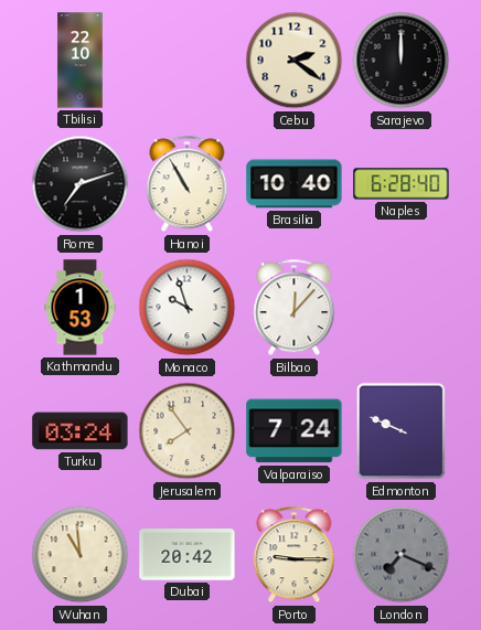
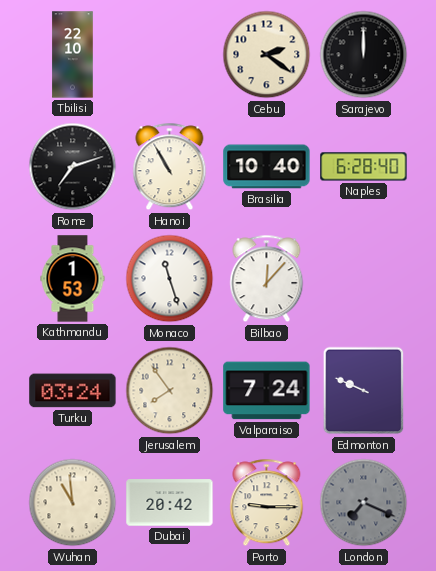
Monaco: 9:57 -> 11:27
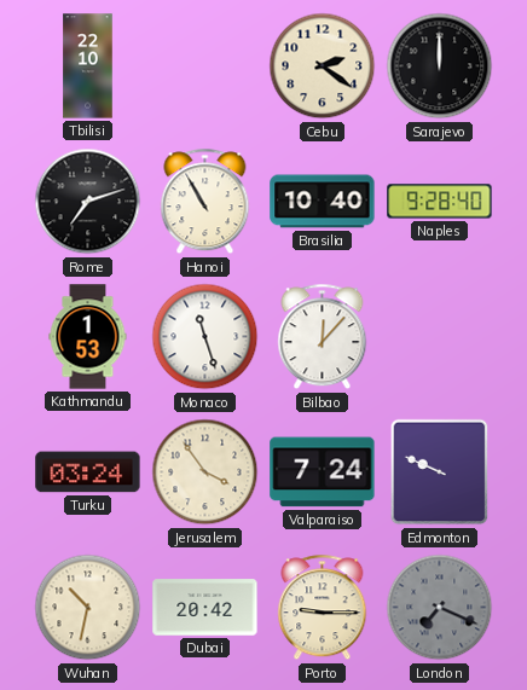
Naples: 6:28 -> 9:28
Jerusalem: 7:54 -> 3:54
Wuhan: 10:59 -> 10:32
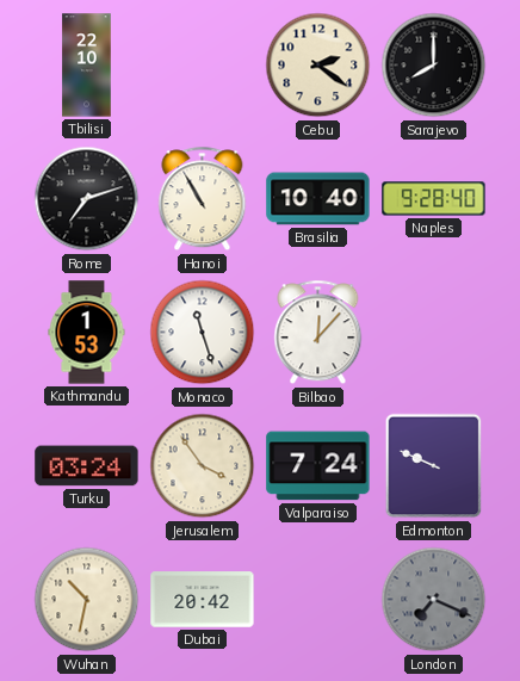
Sarajevo: 12:00 -> 8:00
Porto: 9:15 -> none
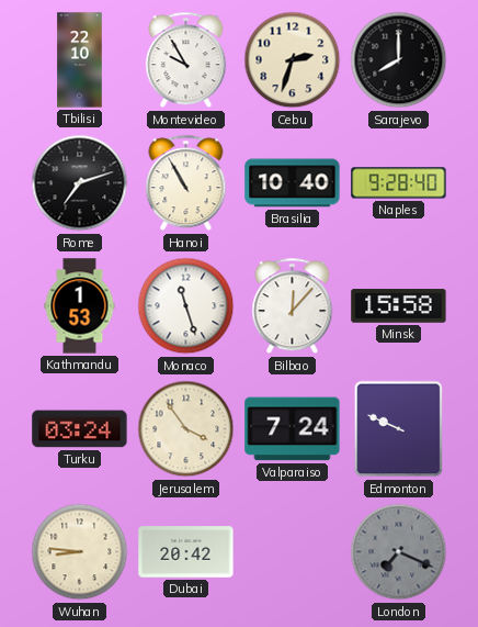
Montevideo: none -> 9:55
Cebu: 2:21 -> 2:33
Minsk: none -> 15:58
Wuhan: 10:32 -> 8:46
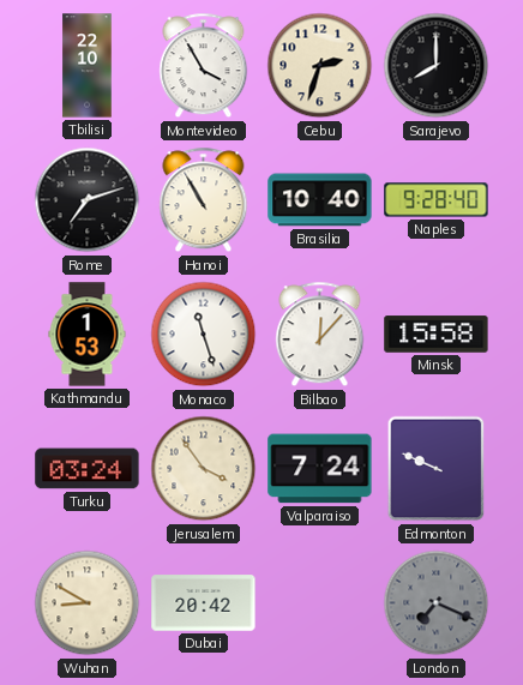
Montevideo: 9:55 -> 3:55
Wuhan: 8:46 -> 8:50
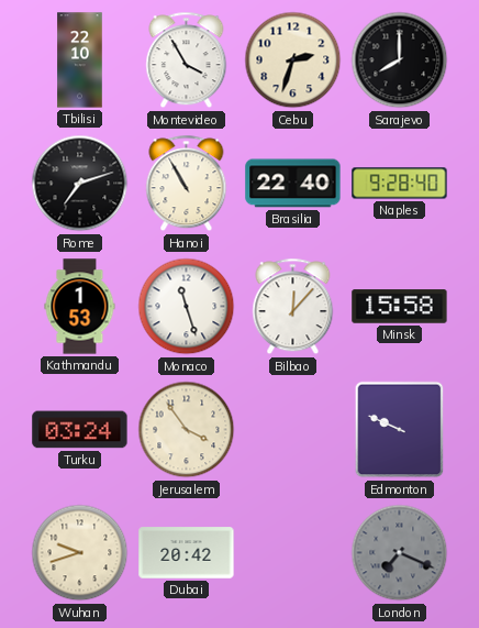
Brasilia: 10:40 -> 22:40
Valparaiso: 7:24 -> none
Wuhan: 8:50 -> 9:42
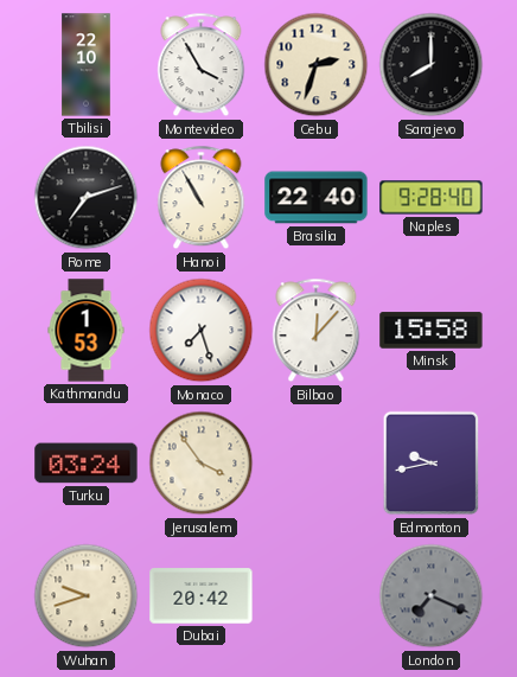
Monaco: 11:27 -> 7:27
Edmonton: 9:49 -> 9:43
